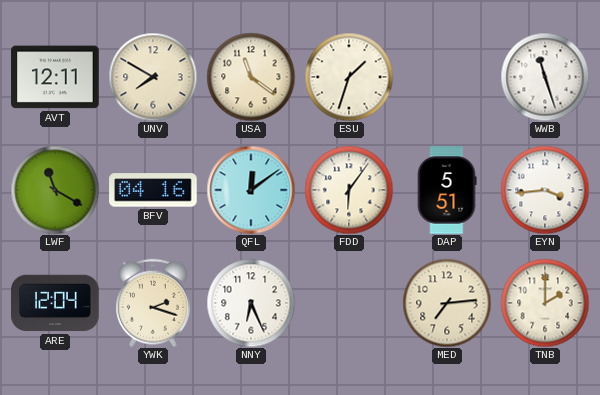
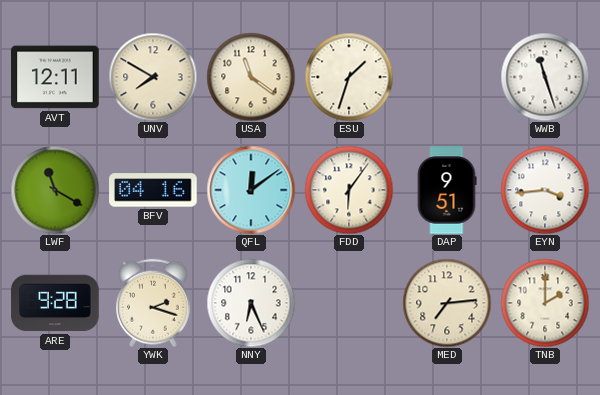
DAP: 5:51 -> 9:51
ARE: 12:04 -> 9:28
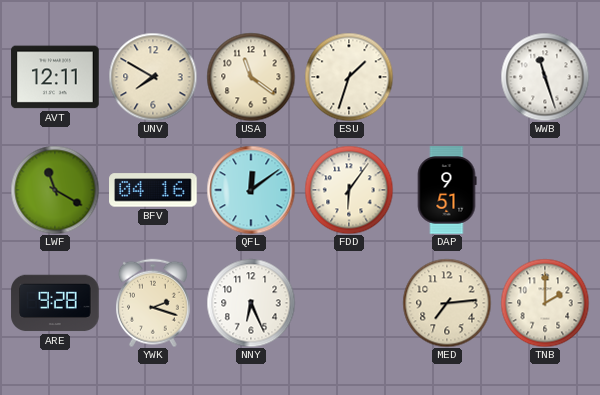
EYN: 3:44 -> none
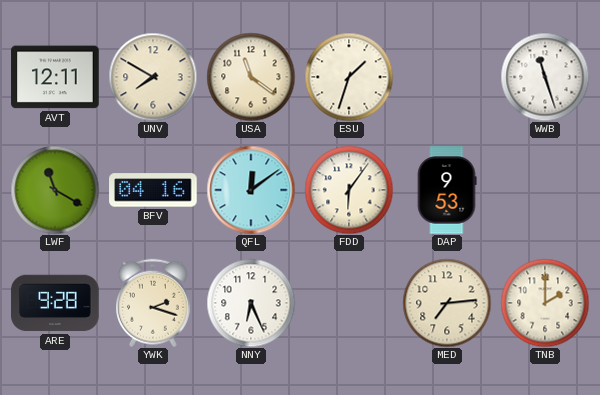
DAP: 9:51 -> 9:53
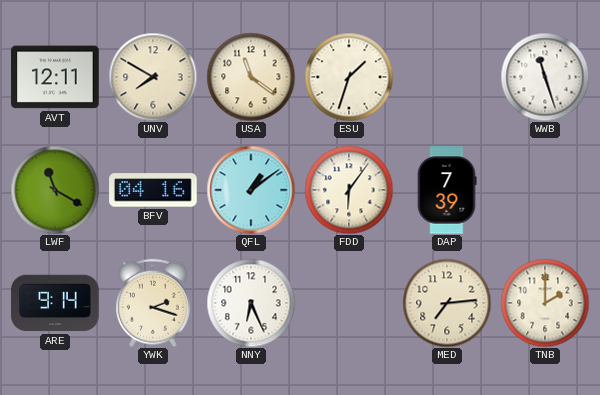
QFL: 12:09 -> 1:09
DAP: 9:53 -> 7:39
ARE: 9:28 -> 9:14
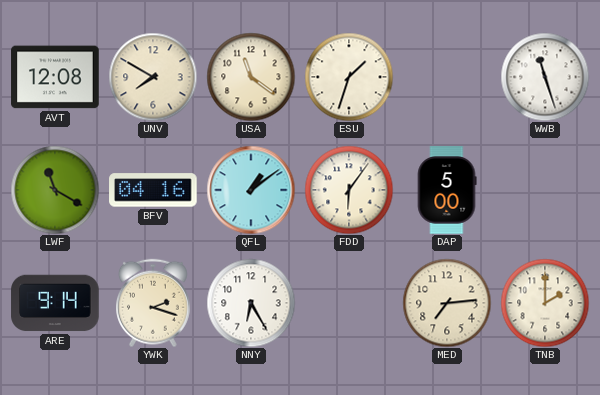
AVT: 12:11 -> 12:08
DAP: 7:39 -> 5:00
NNY: 6:26 -> 6:25
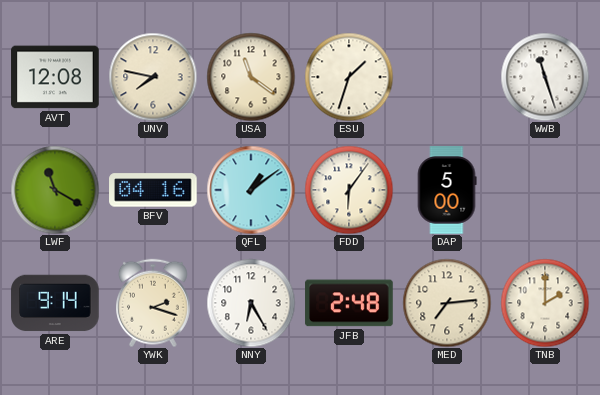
UNV: 7:50 -> 7:47
JFB: none -> 2:48
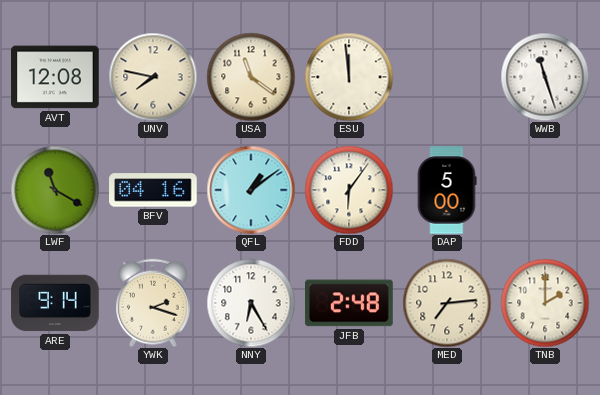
ESU: 1:33 -> 11:59
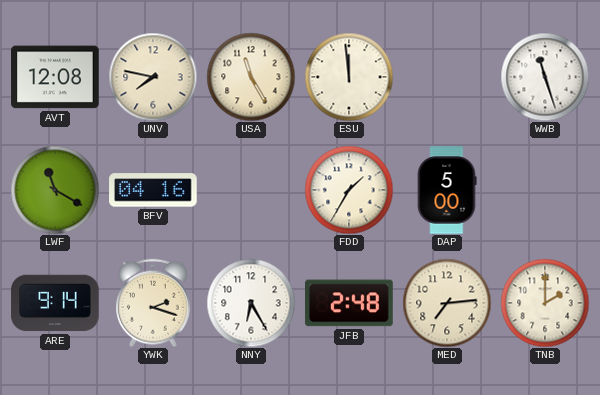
USA: 11:21 -> 11:25
QFL: 1:09 -> none
FDD: 6:06 -> 1:35
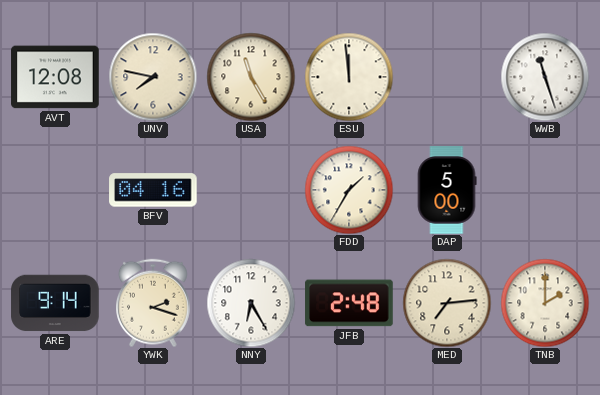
LWF: 11:20 -> none
